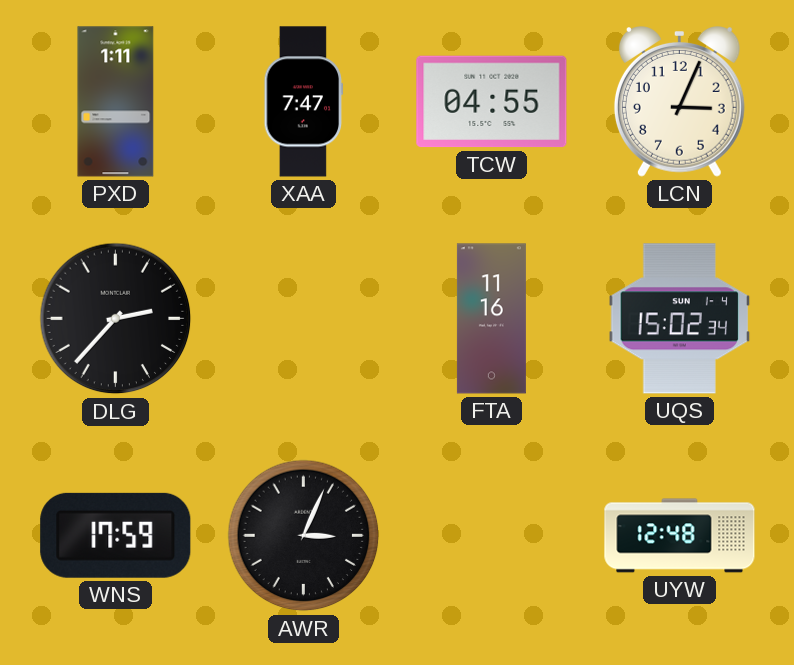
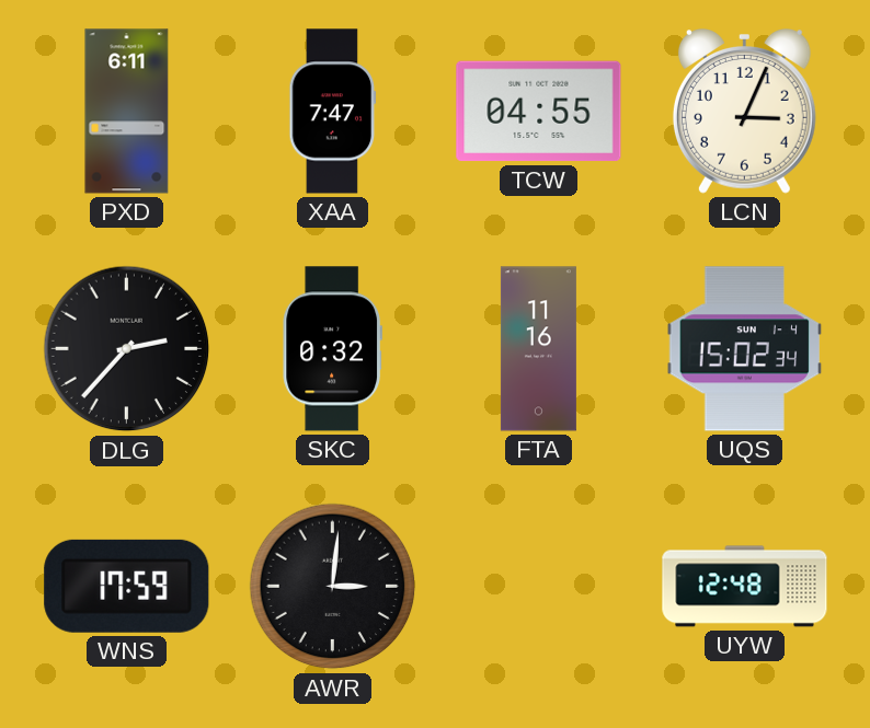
PXD: 1:11 -> 6:11
SKC: none -> 0:32
AWR: 3:04 -> 3:01
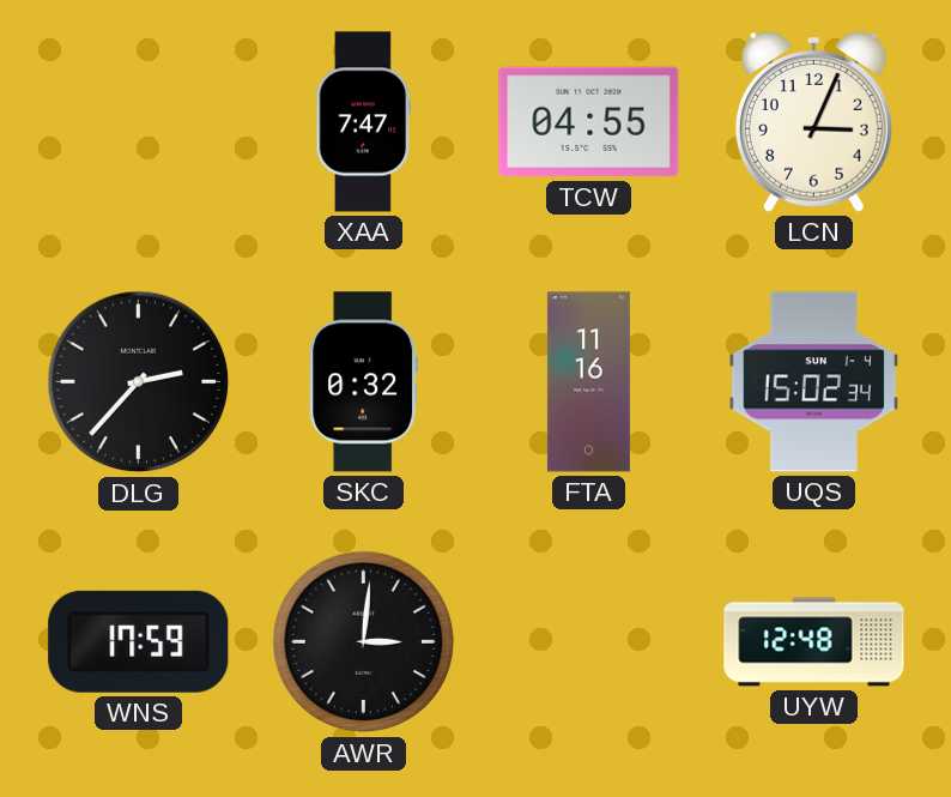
PXD: 6:11 -> none
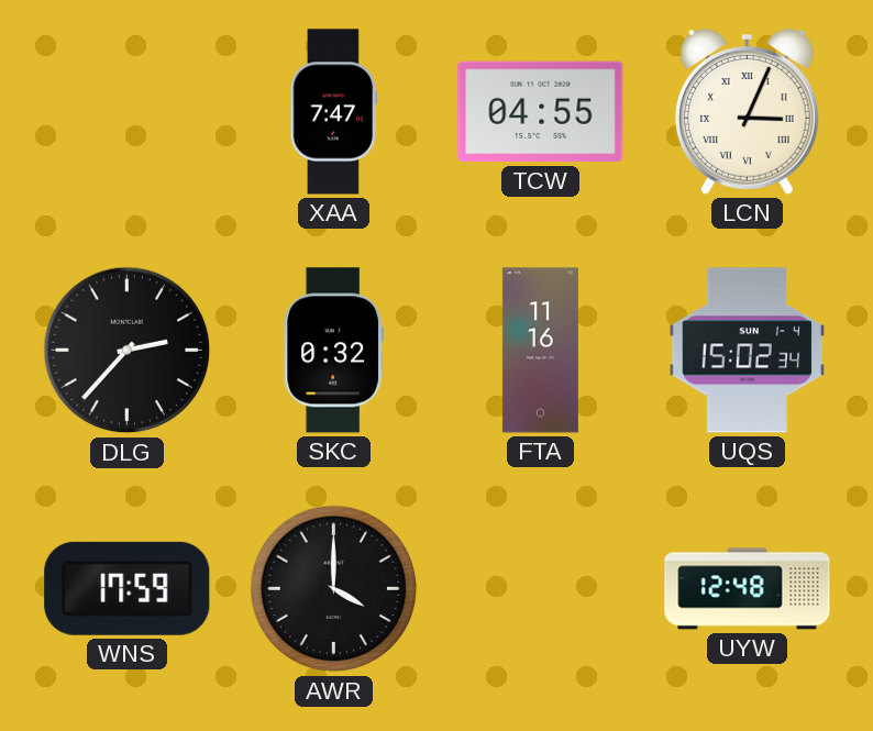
LCN numerals: Arabic -> Roman
AWR: 3:01 -> 4:00
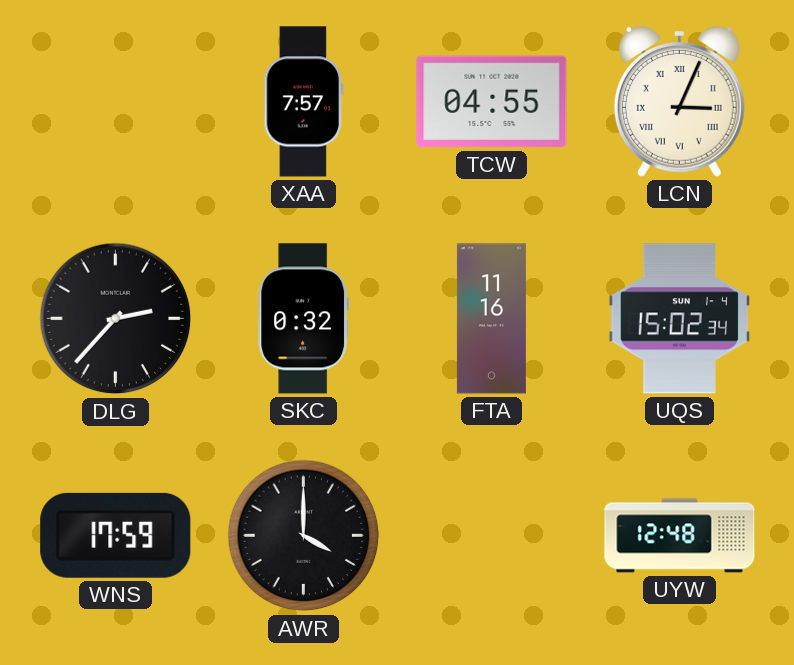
XAA: 7:47 -> 7:57
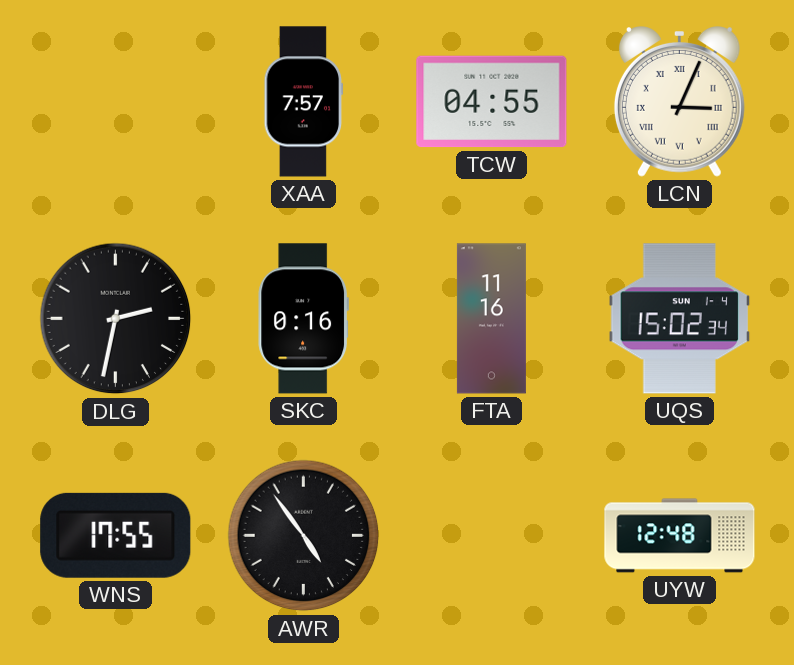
DLG: 2:37 -> 2:32
SKC: 0:32 -> 0:16
WNS: 17:59 -> 17:55
AWR: 4:00 -> 4:54
